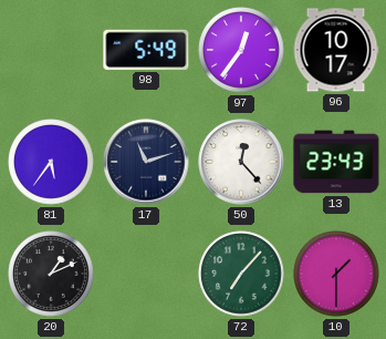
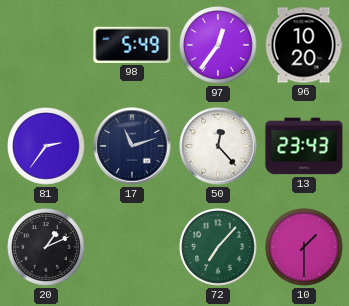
96: 10:17 -> 10:20
81: 5:36 -> 2:36
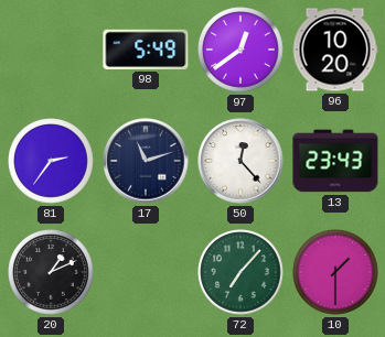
97: 12:36 -> 12:39
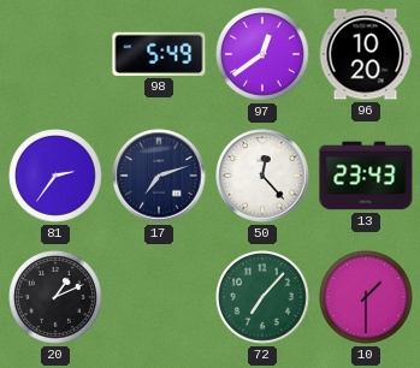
17: 11:12 -> 7:12
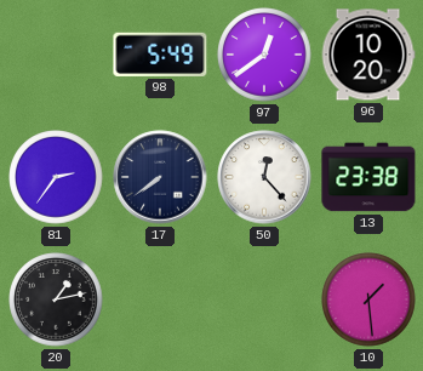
17: 7:12 -> 7:39
13: 23:43 -> 23:38
20: 1:11 -> 1:13
72: 7:07 -> none
10: 1:30 -> 1:29
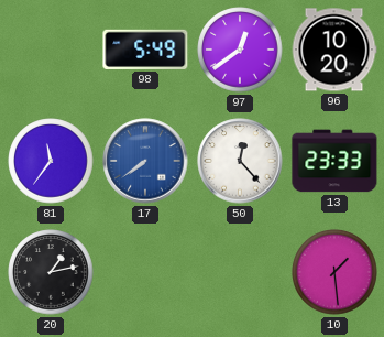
81: 2:36 -> 11:36
17 dial: navy -> blue
13: 23:38 -> 23:33
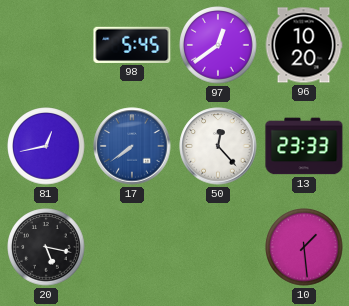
98: 5:49 -> 5:45
81: 11:36 -> 12:43
20: 1:13 -> 5:17
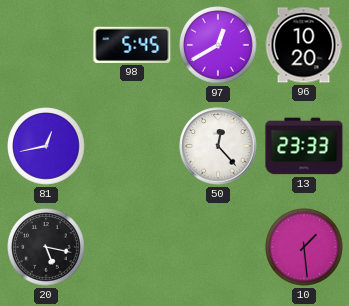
97: 12:39 -> 12:40
17: 7:39 -> none
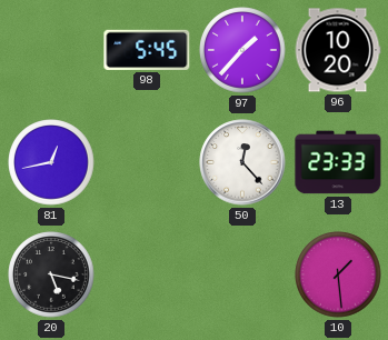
97: 12:40 -> 1:37
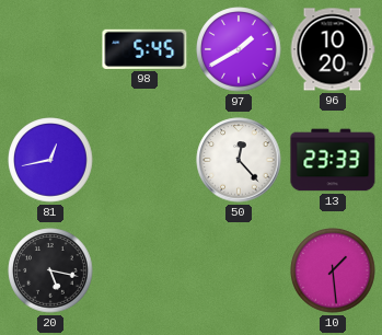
97: 1:37 -> 1:40
